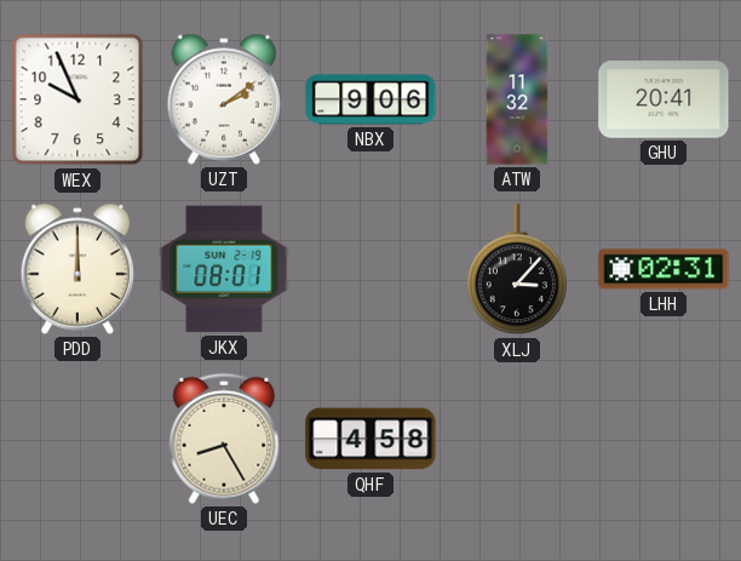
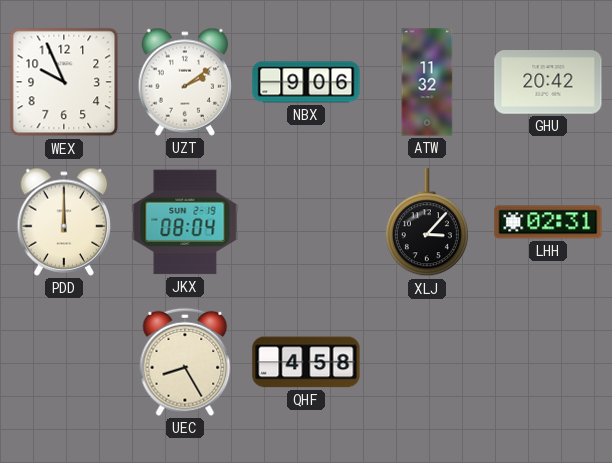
GHU: 20:41 -> 20:42
JKX: 08:01 -> 08:04
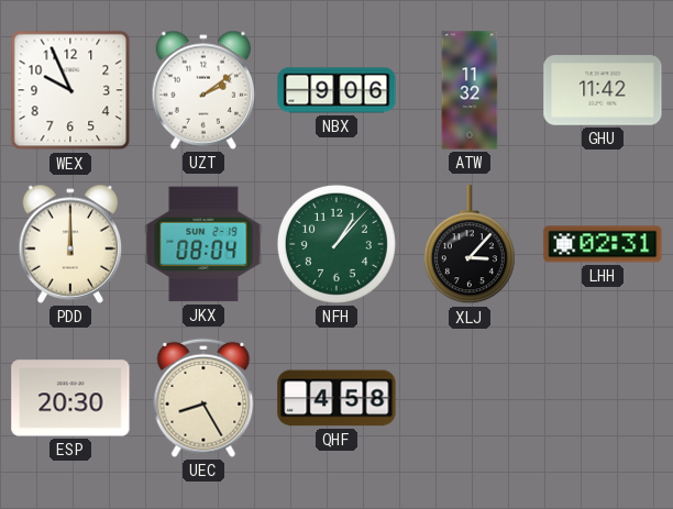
GHU: 20:42 -> 11:42
NFH: none -> 1:07
ESP: none -> 20:30
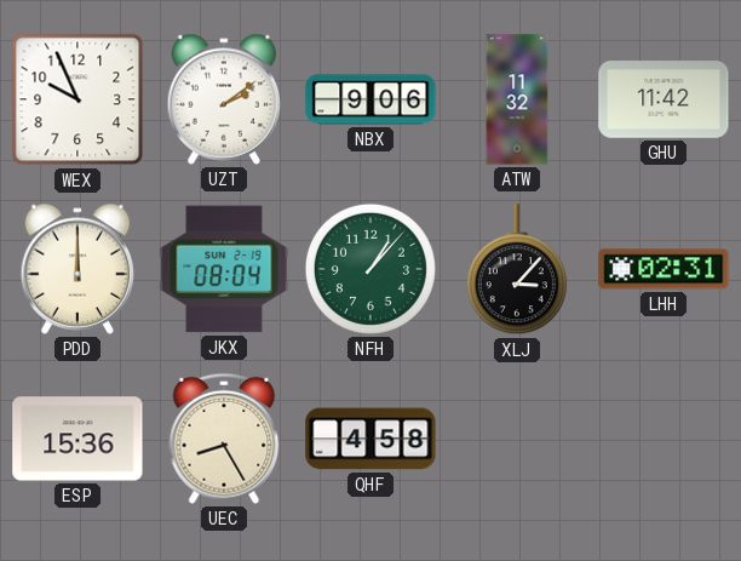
ESP: 20:30 -> 15:36
